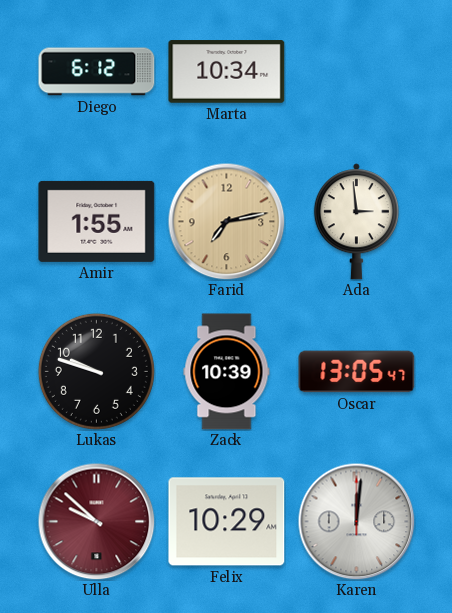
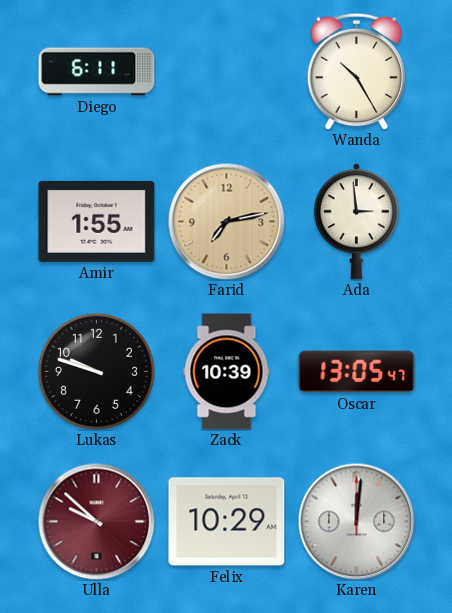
Diego: 6:12 -> 6:11
Marta: 10:34 -> none
Wanda: none -> 10:25
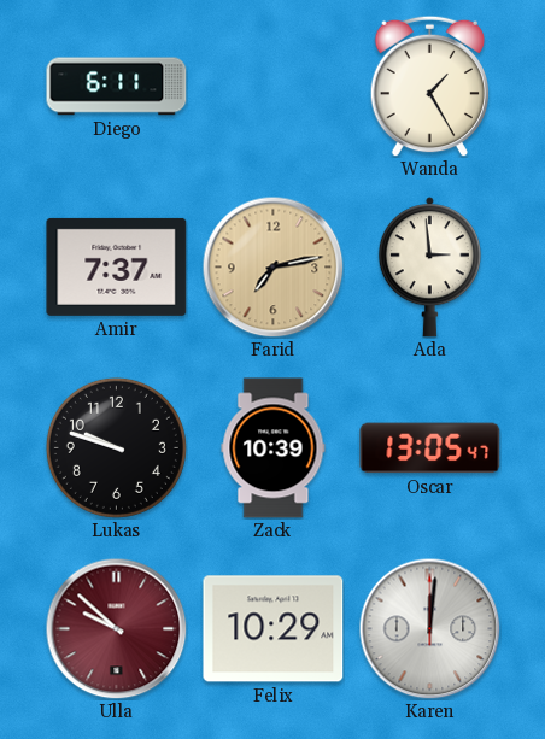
Wanda: 10:25 -> 1:25
Amir: 1:55 -> 7:37
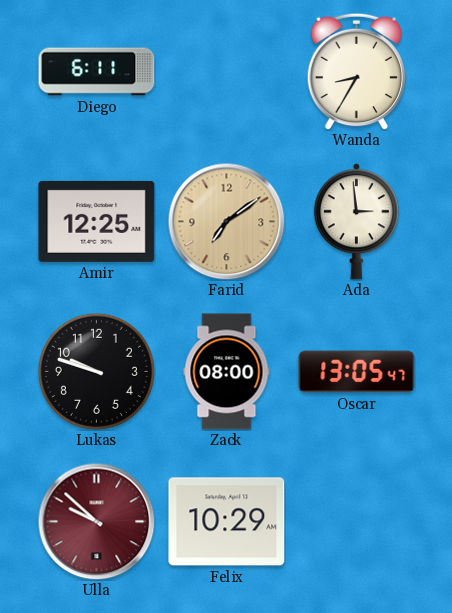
Wanda: 1:25 -> 8:35
Amir: 7:37 -> 12:25
Farid: 7:13 -> 7:09
Zack: 10:39 -> 08:00
Karen: 12:01 -> none
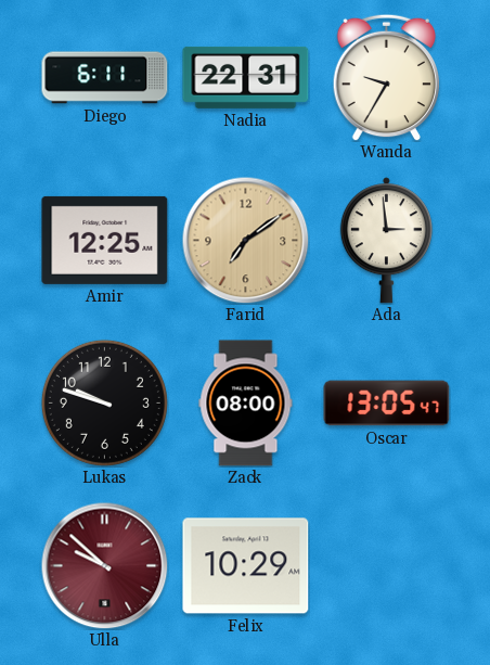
Nadia: none -> 22:31
Wanda: 8:35 -> 9:35
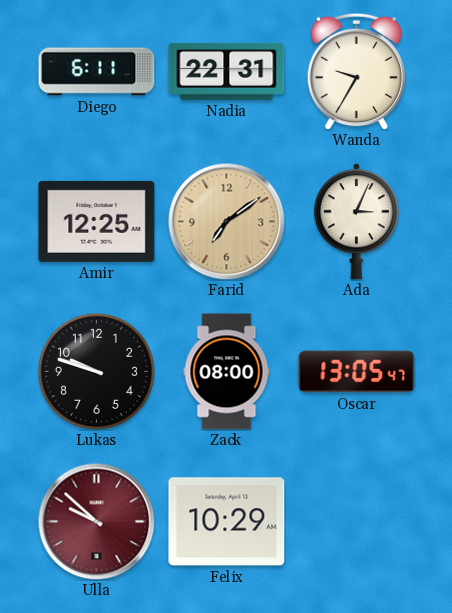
Ada: 2:59 -> 3:04
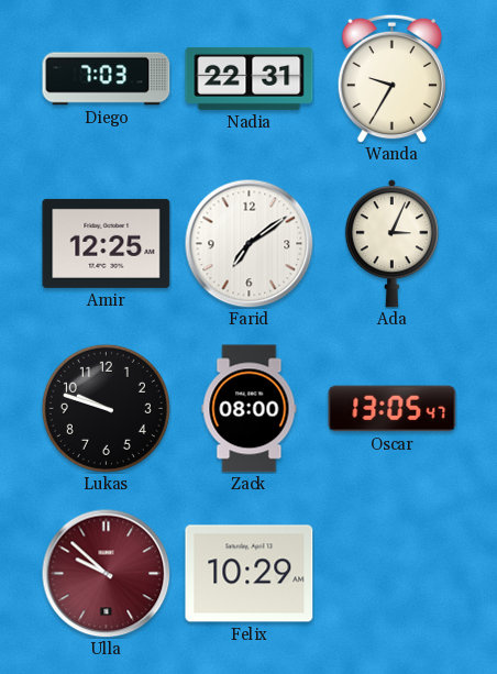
Diego: 6:11 -> 7:03
Farid dial: champagne -> white
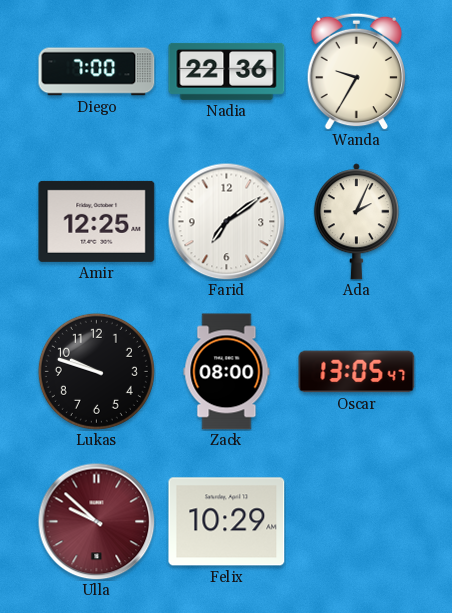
Diego: 7:03 -> 7:00
Nadia: 22:31 -> 22:36
Ada: 3:04 -> 2:04
